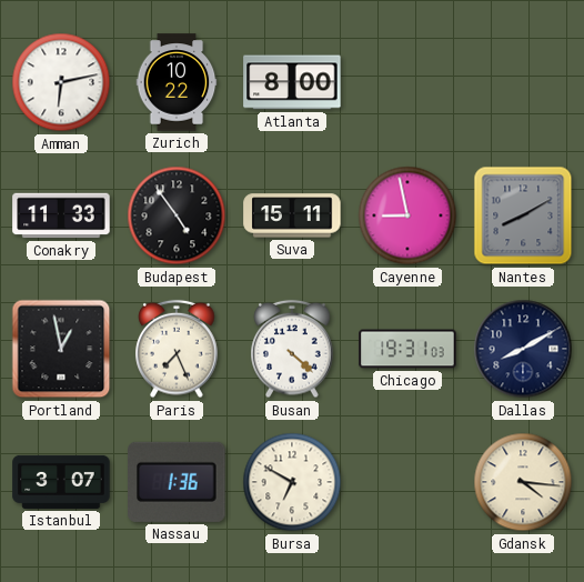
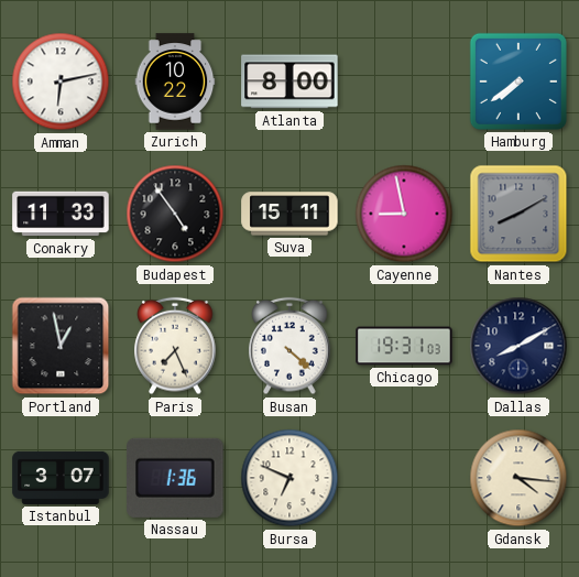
Hamburg: none -> 7:39
Bursa: 6:50 -> 6:49
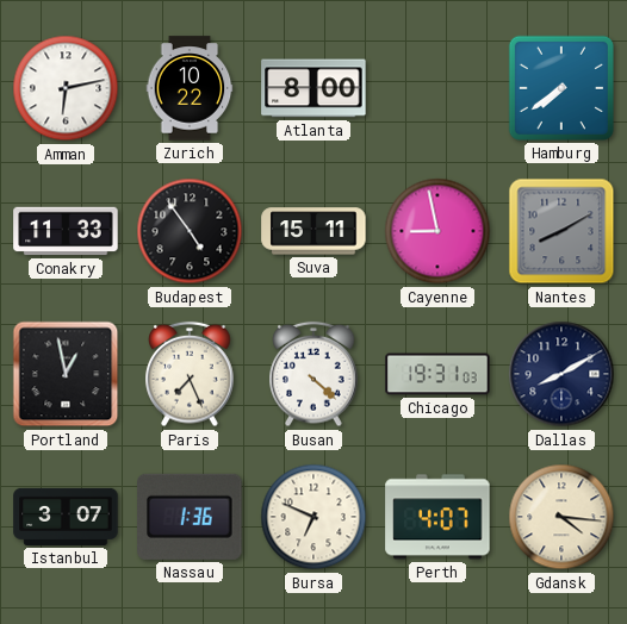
Perth: none -> 4:07
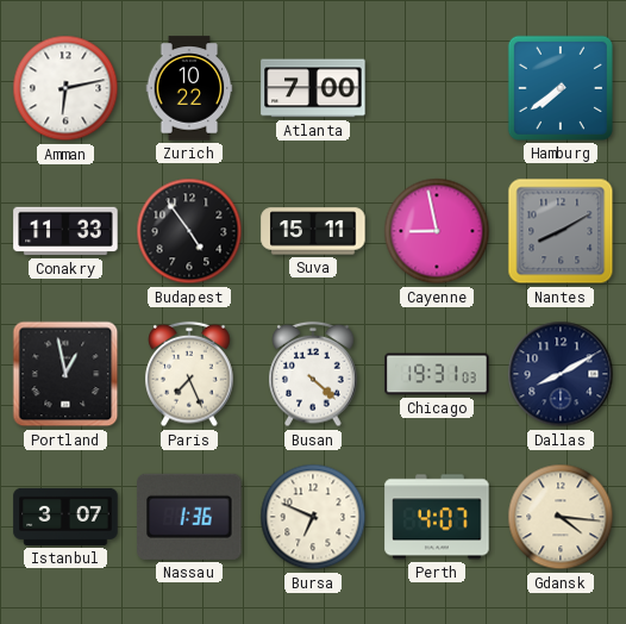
Atlanta: 8:00 -> 7:00
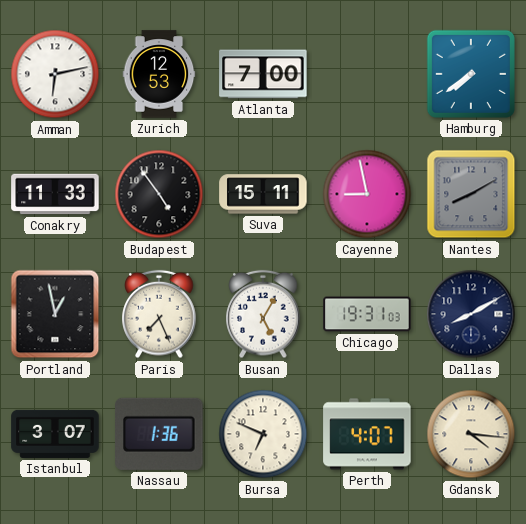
Zurich: 10:22 -> 12:53
Busan: 4:22 -> 5:05
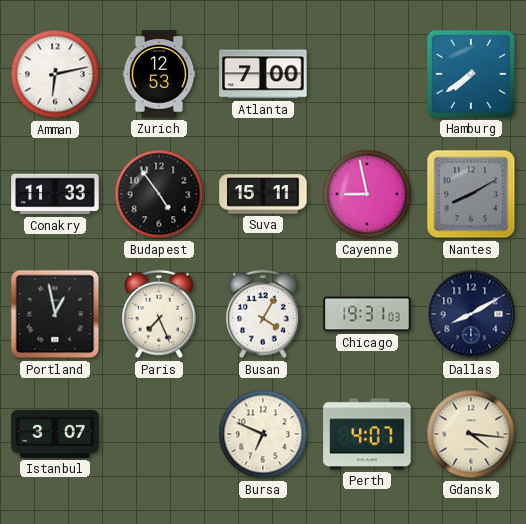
Busan: 5:05 -> 4:05
Nassau: 1:36 -> none
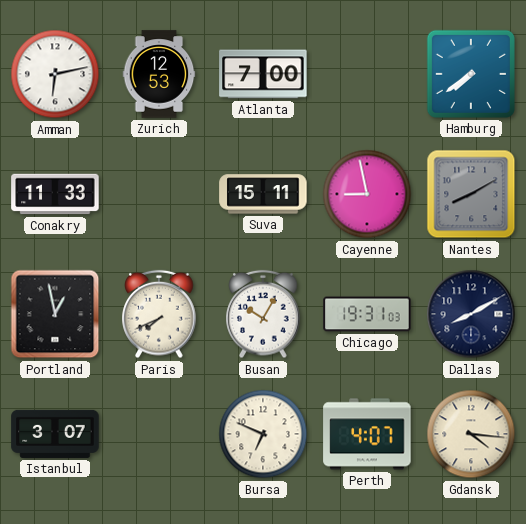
Budapest: 4:54 -> none
Paris: 7:26 -> 7:41
Busan: 4:05 -> 10:05
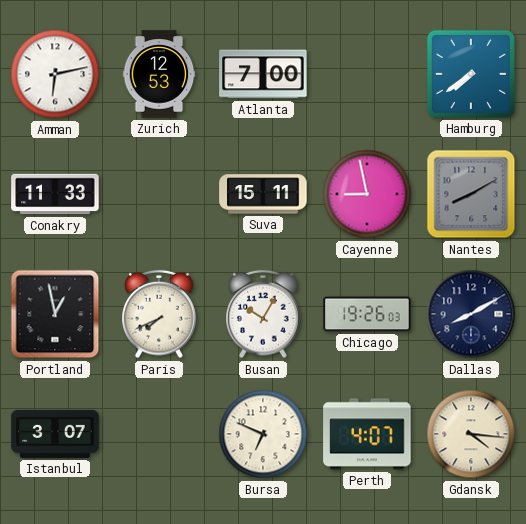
Chicago: 19:31 -> 19:26
